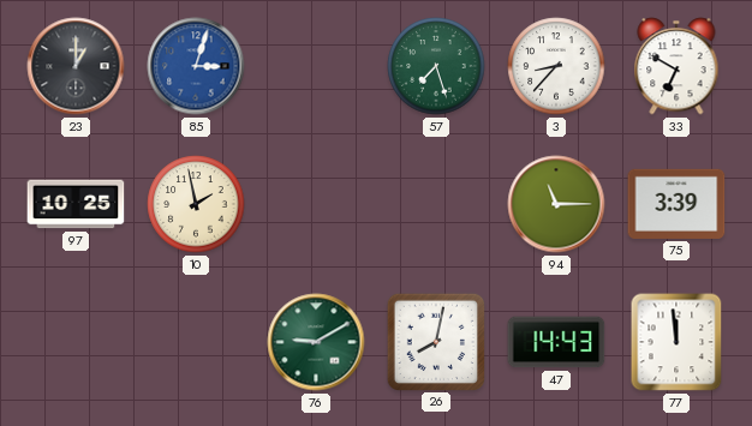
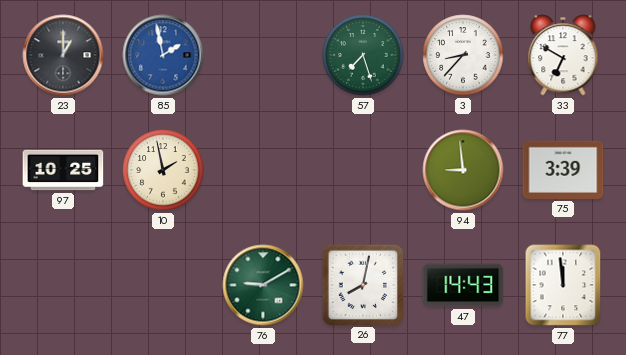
85: 3:03 -> 1:58
94: 11:15 -> 8:59
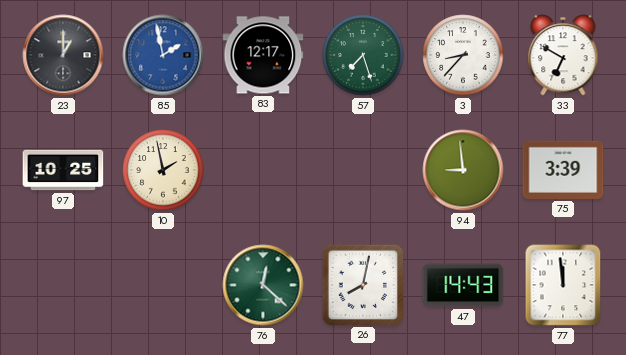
83: none -> 12:17
76: 9:10 -> 12:22
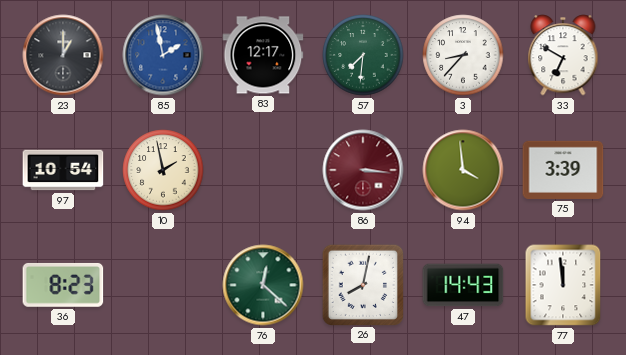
57: 7:27 -> 7:31
97: 10:25 -> 10:54
86: none -> 3:16
94: 8:59 -> 3:59
36: none -> 8:23
